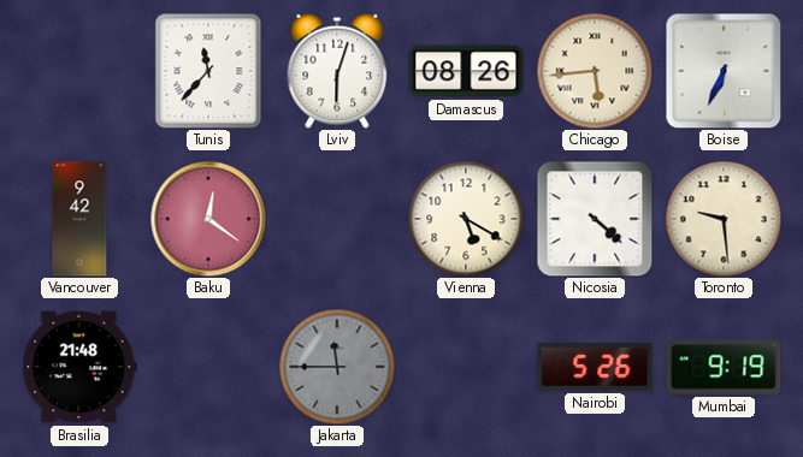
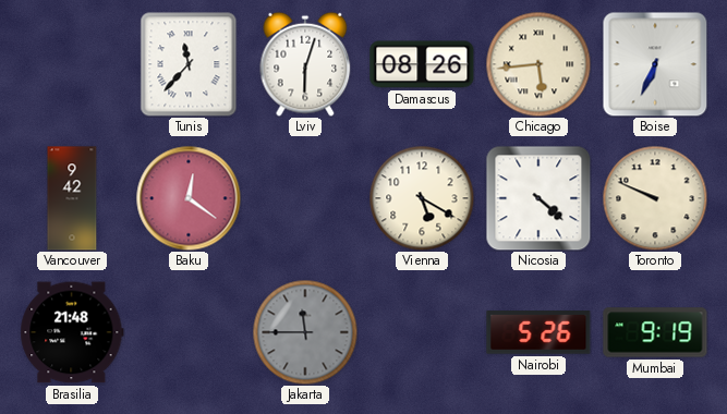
Toronto: 9:29 -> 9:49
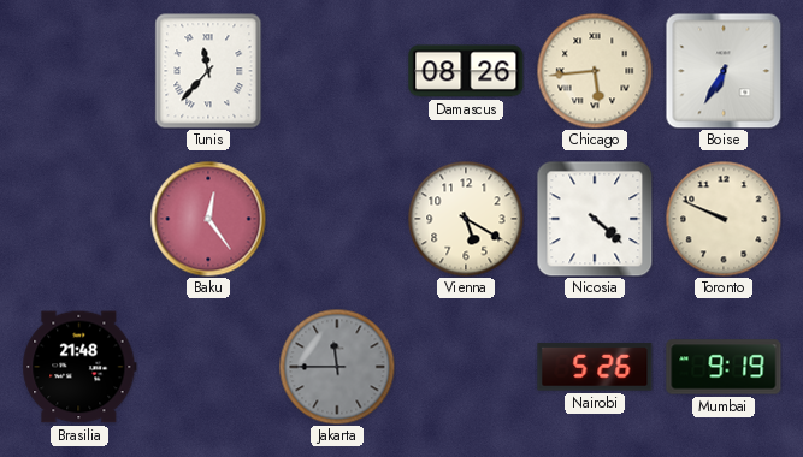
Lviv: 6:03 -> none
Boise: 6:34 -> 6:35
Vancouver: 9:42 -> none
Baku: 12:21 -> 12:24
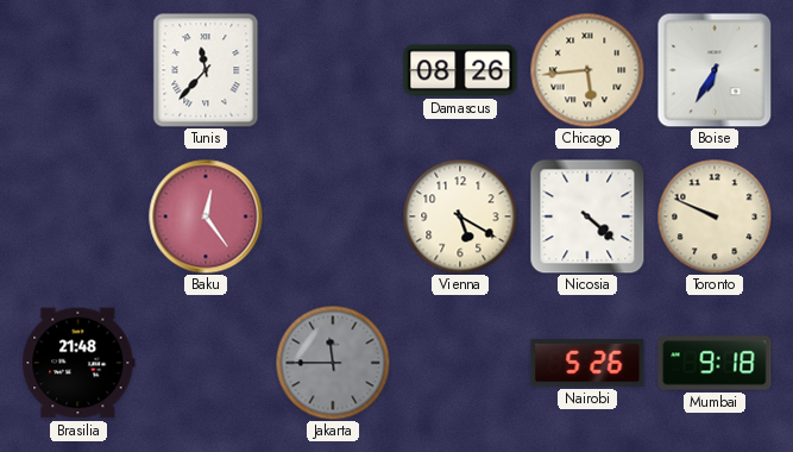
Mumbai: 9:19 -> 9:18
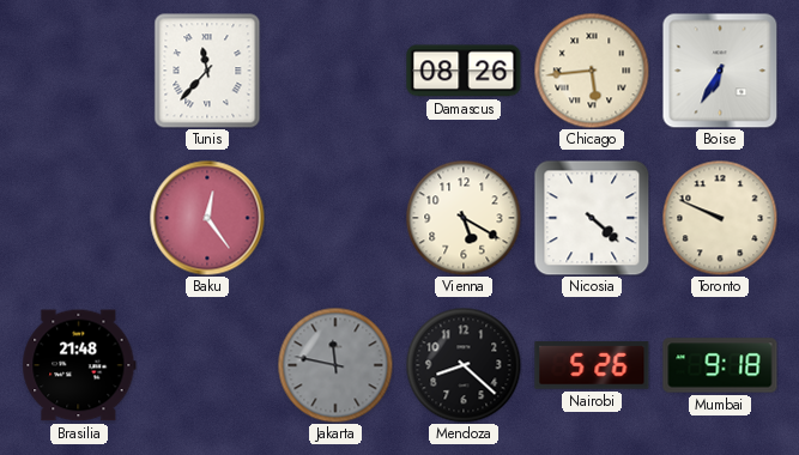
Jakarta: 11:45 -> 11:47
Mendoza: none -> 8:22
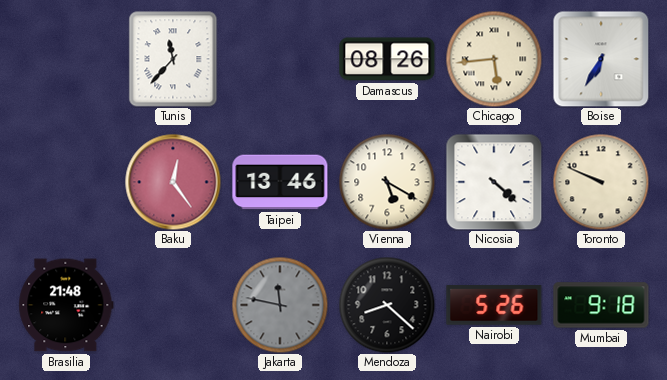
Taipei: none -> 13:46
